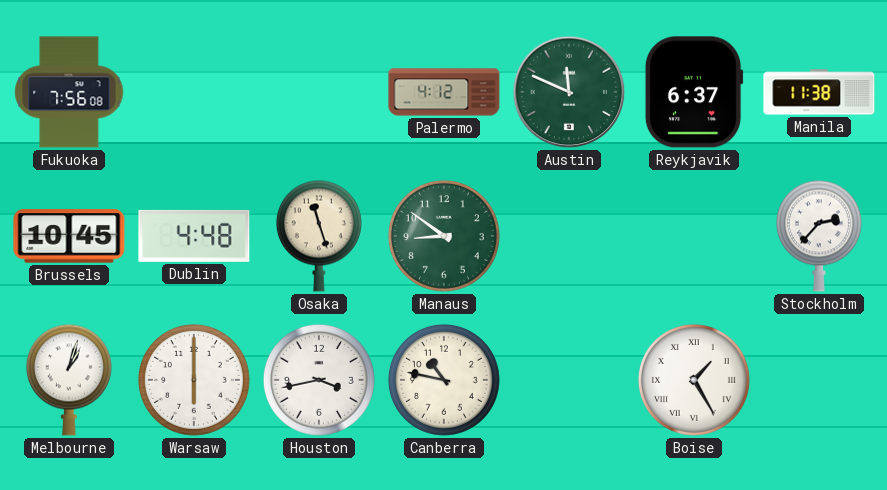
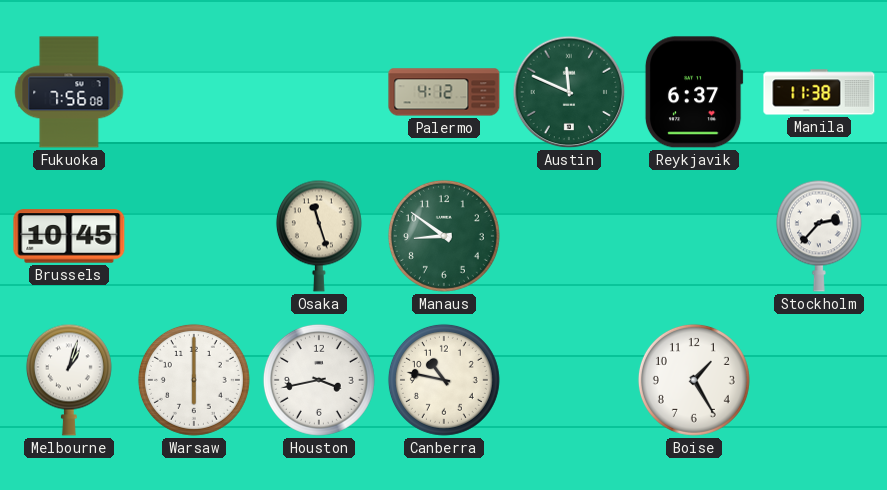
Dublin: 4:48 -> none
Boise numerals: Roman -> Arabic
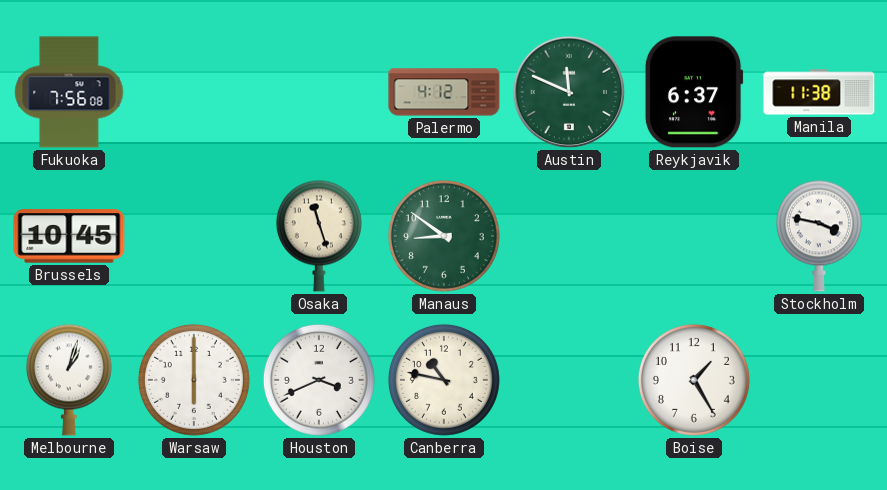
Stockholm: 2:37 -> 3:47
Houston: 3:43 -> 3:41
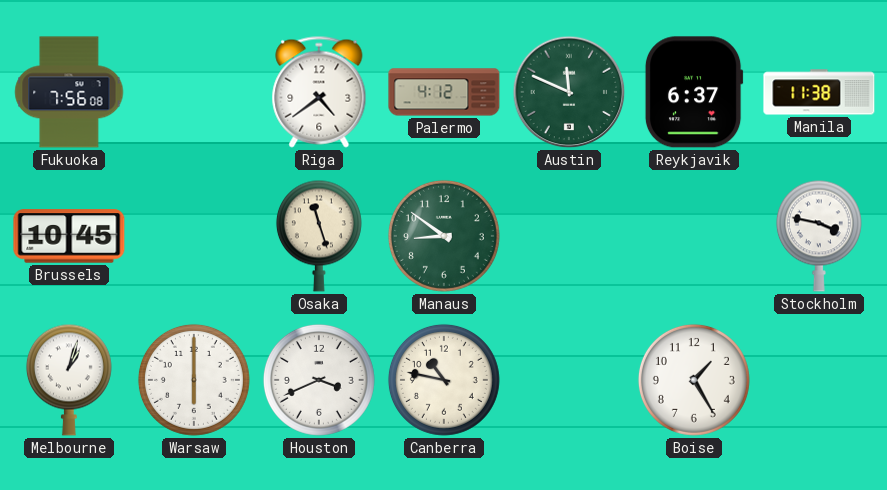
Riga: none -> 4:39
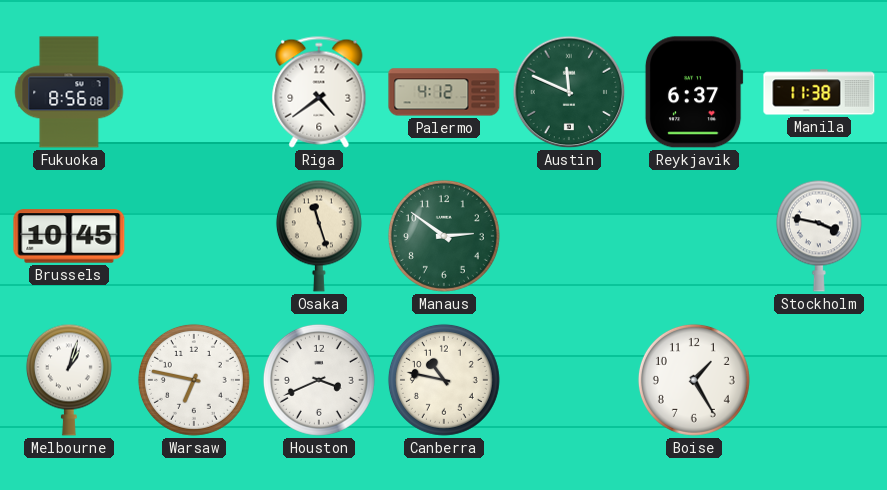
Fukuoka: 7:56 -> 8:56
Manaus: 8:51 -> 2:51
Warsaw: 6:00 -> 6:47
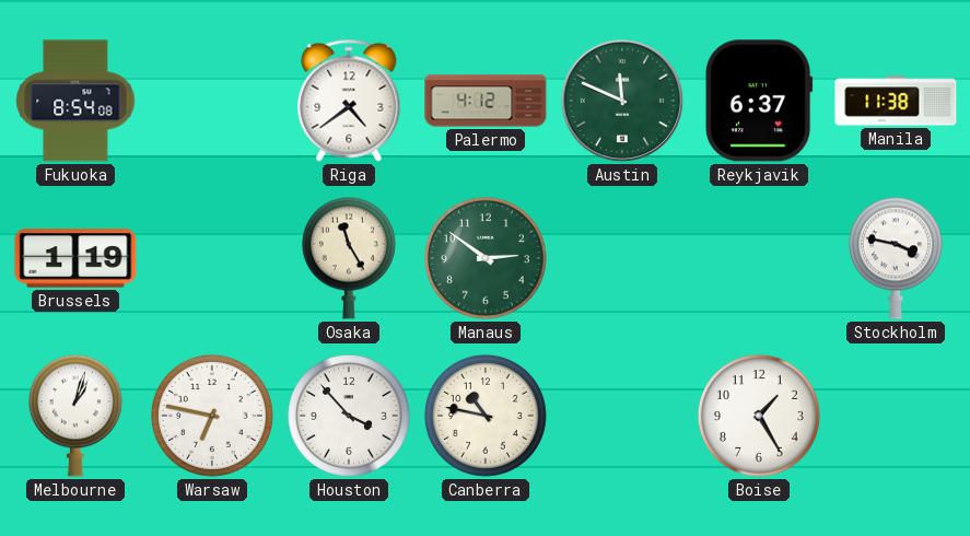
Fukuoka: 8:56 -> 8:54
Brussels: 10:45 -> 1:19
Osaka: 11:27 -> 11:25
Houston: 3:41 -> 3:53
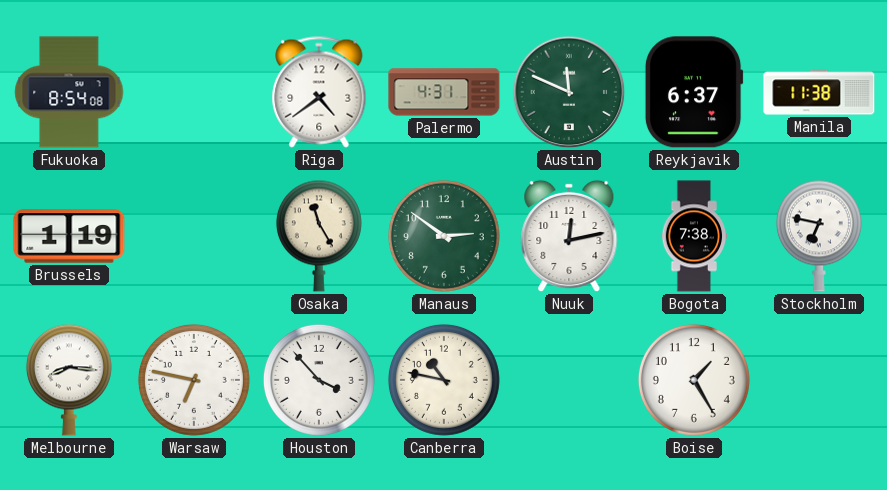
Palermo: 4:12 -> 4:31
Nuuk: none -> 12:13
Bogota: none -> 7:38
Stockholm: 3:47 -> 6:47
Melbourne: 1:03 -> 8:16
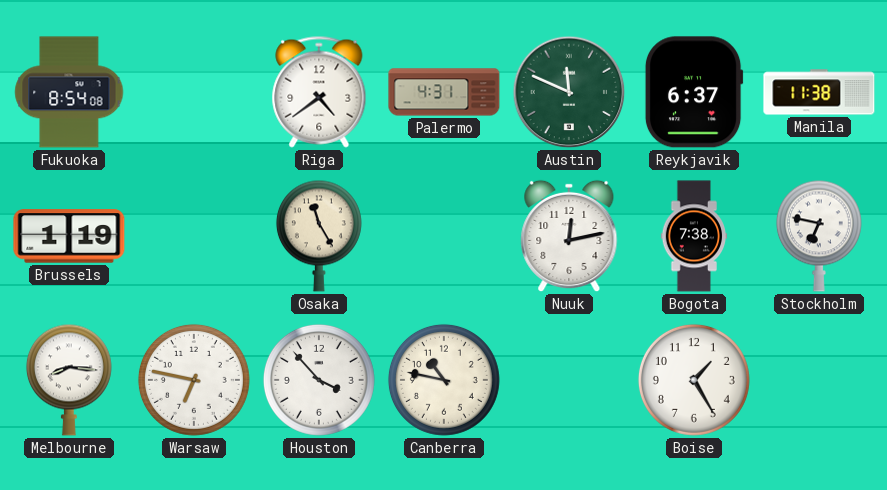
Manaus: 2:51 -> none
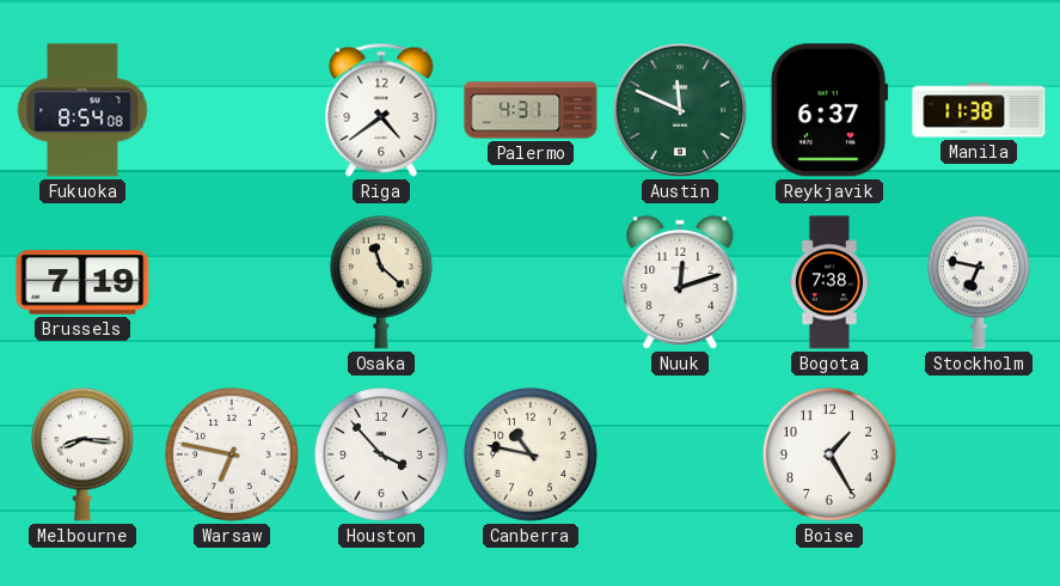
Brussels: 1:19 -> 7:19
Osaka: 11:25 -> 11:22
Nuuk: 12:13 -> 12:12
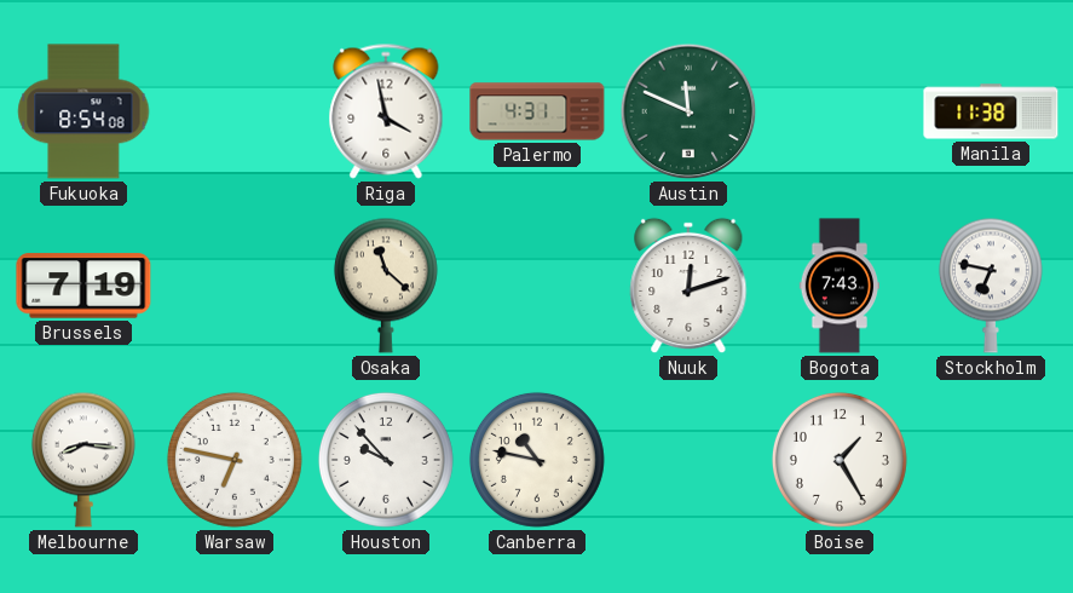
Riga: 4:39 -> 3:58
Reykjavik: 6:37 -> none
Bogota: 7:38 -> 7:43
Houston: 3:53 -> 9:53
